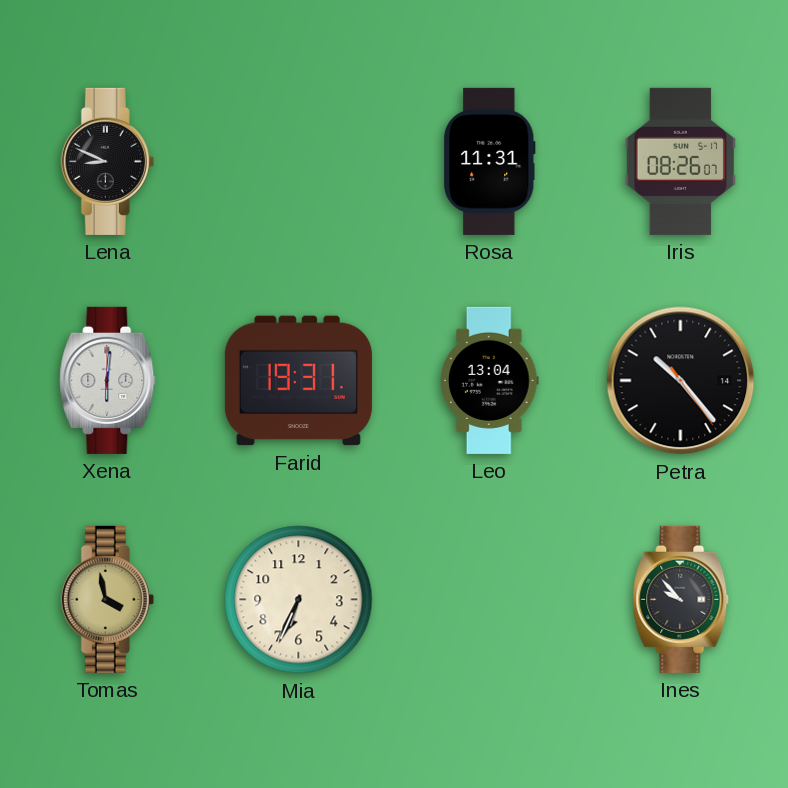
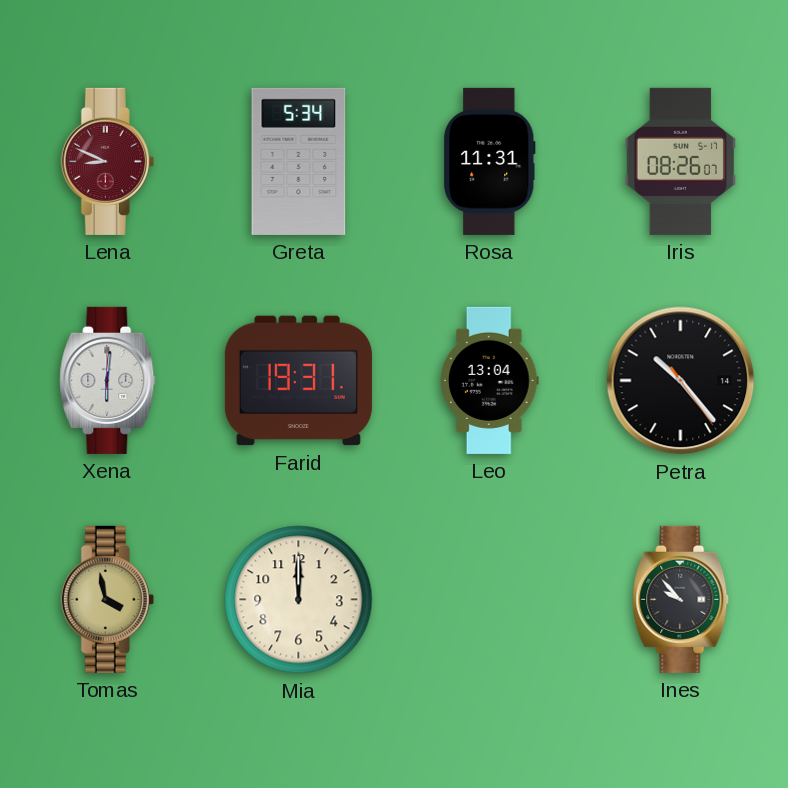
Lena dial: black -> burgundy
Greta: none -> 5:34
Mia: 6:34 -> 12:00
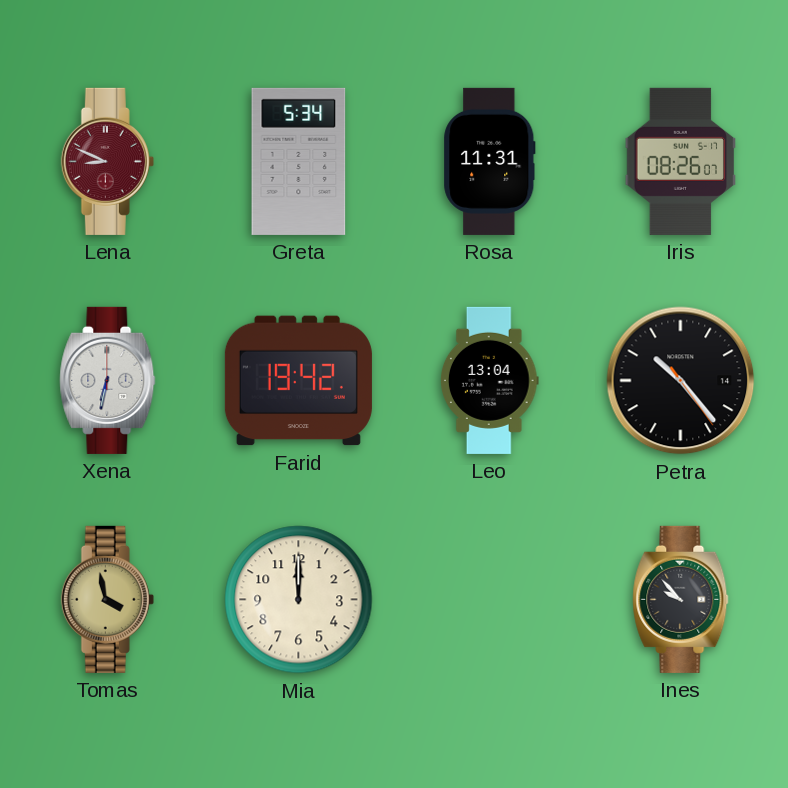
Xena: 6:01 -> 6:32
Farid: 19:31 -> 19:42
